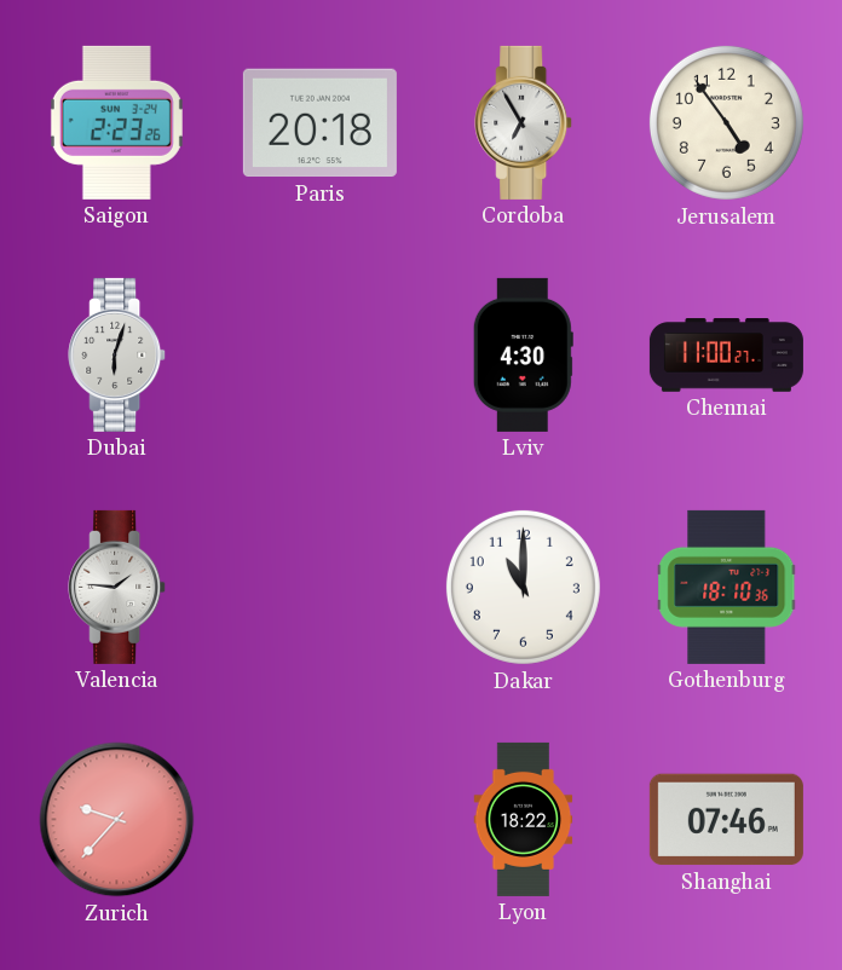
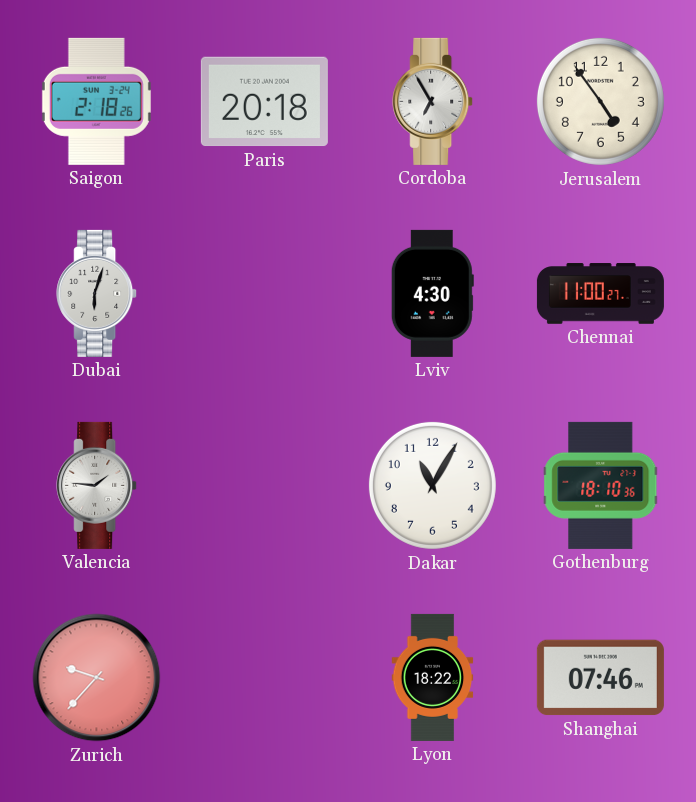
Saigon: 2:23 -> 2:18
Dakar: 11:00 -> 11:05
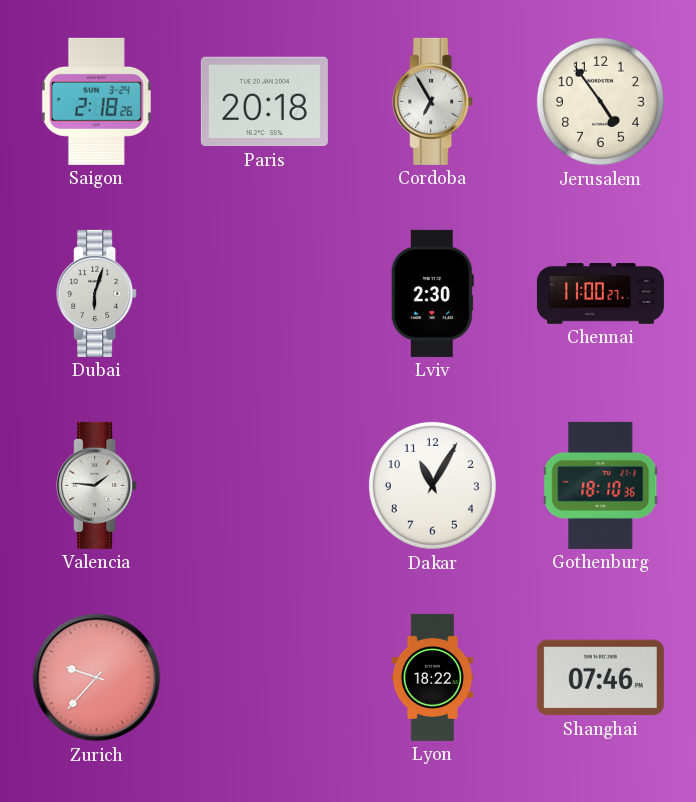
Lviv: 4:30 -> 2:30
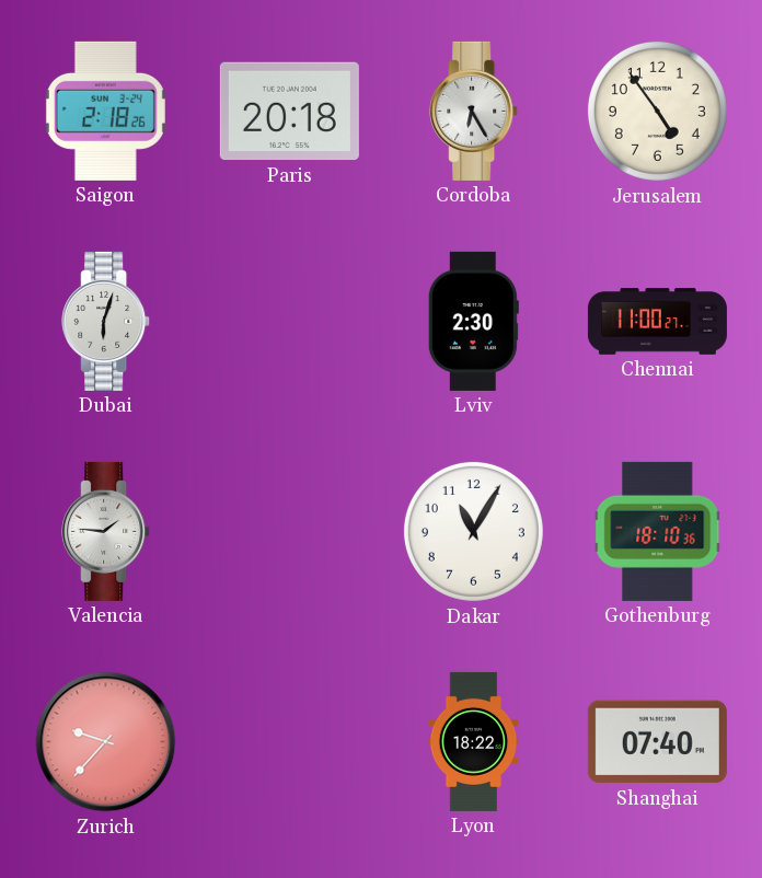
Cordoba: 6:55 -> 6:25
Shanghai: 07:46 -> 07:40
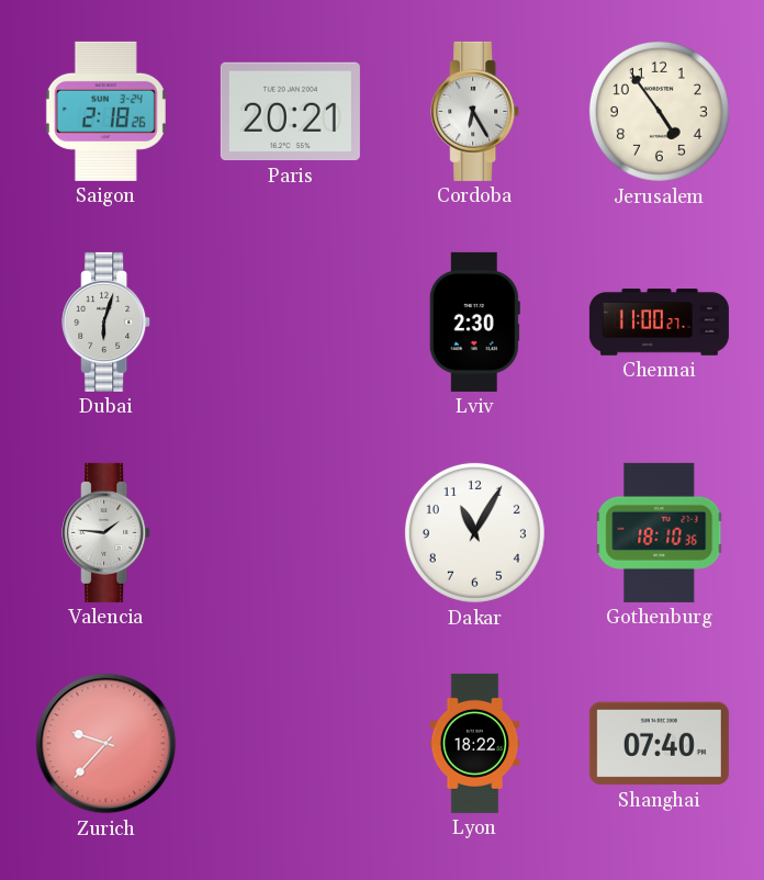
Paris: 20:18 -> 20:21
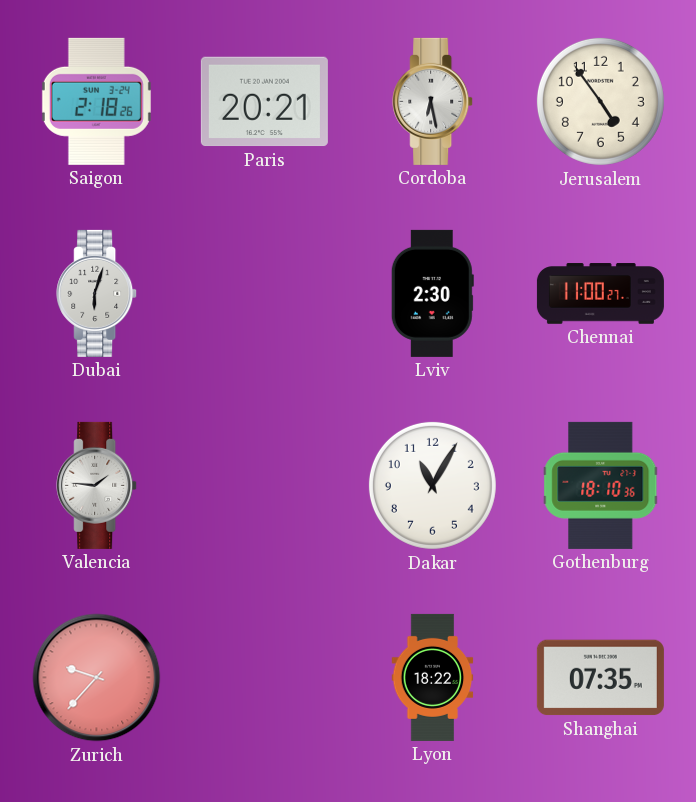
Cordoba: 6:25 -> 6:28
Shanghai: 07:40 -> 07:35
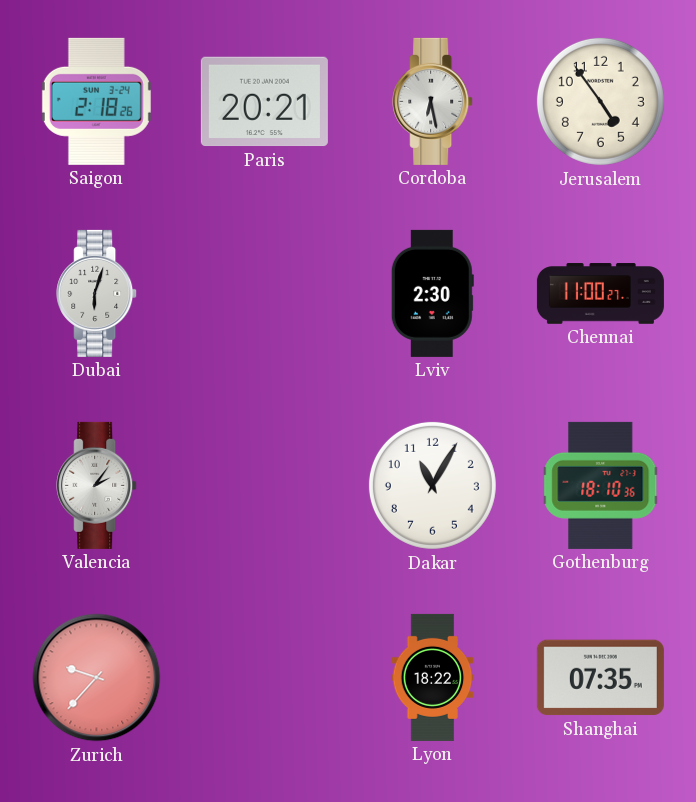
Valencia: 1:46 -> 2:06
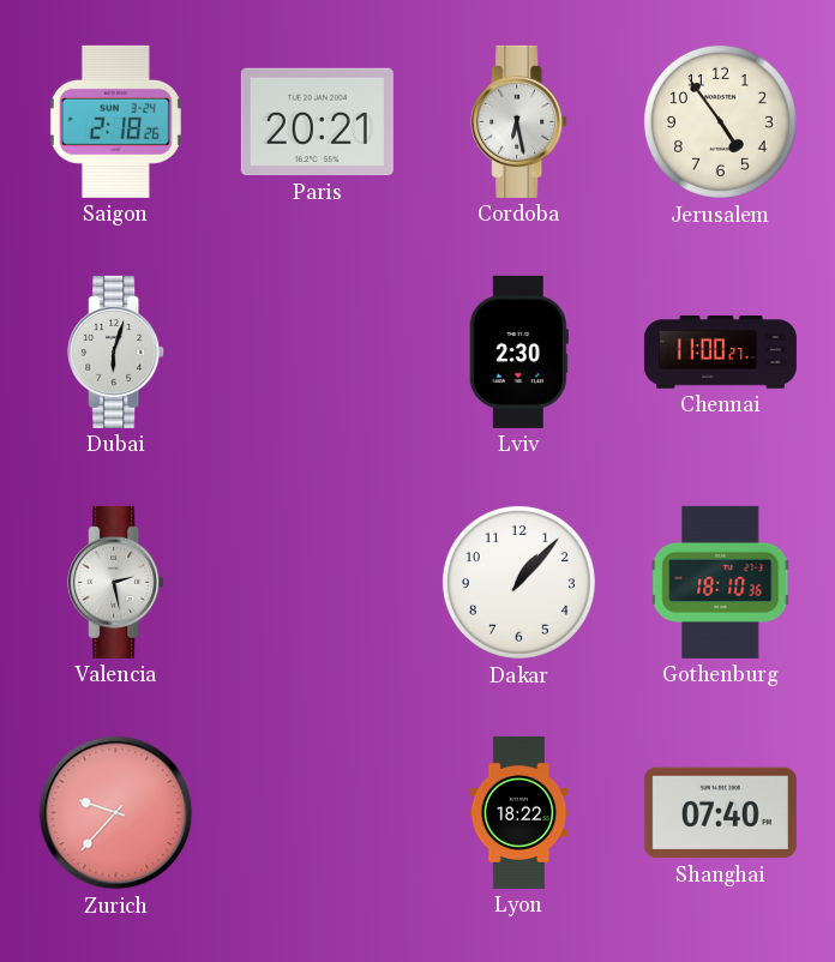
Valencia: 2:06 -> 2:28
Dakar: 11:05 -> 1:07
Shanghai: 07:35 -> 07:40
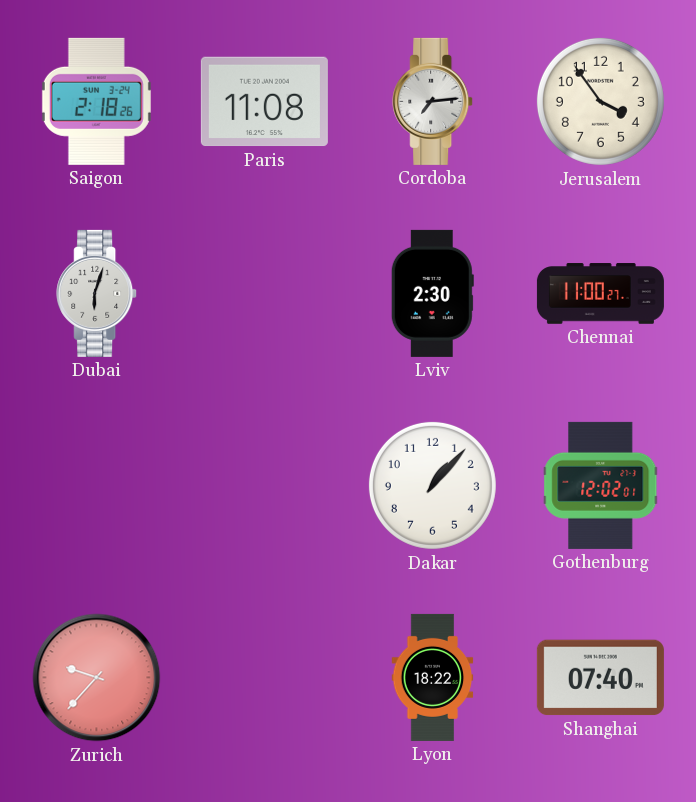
Paris: 20:21 -> 11:08
Cordoba: 6:28 -> 7:14
Jerusalem: 4:54 -> 3:54
Valencia: 2:28 -> none
Gothenburg: 18:10 -> 12:02
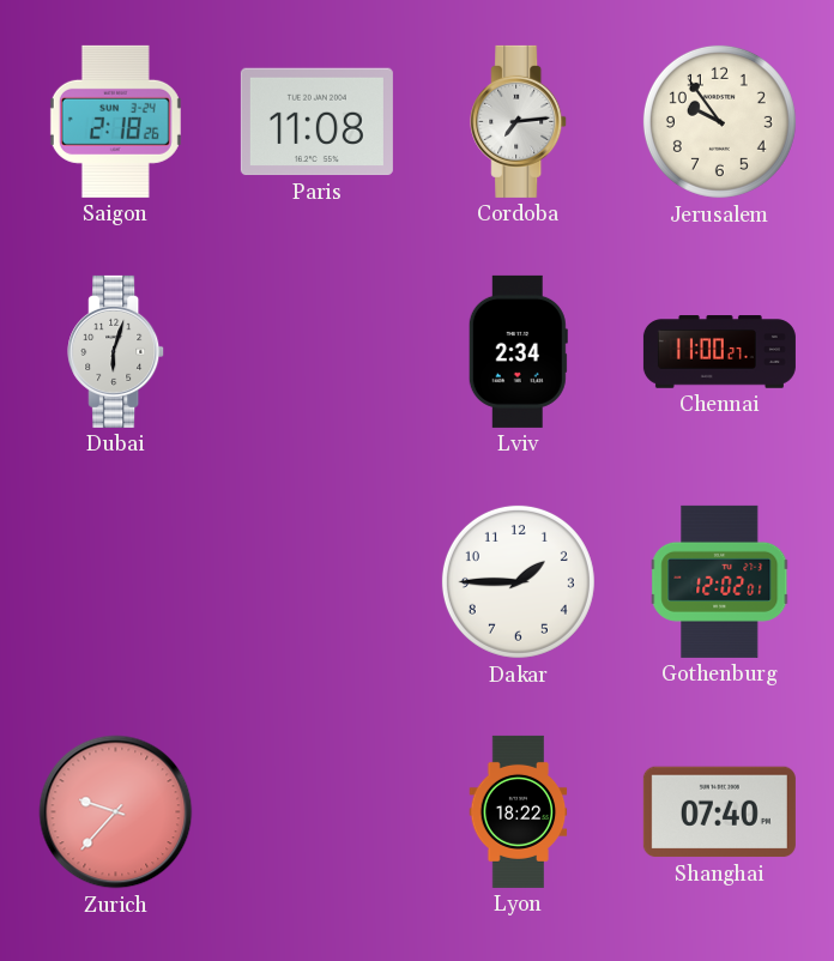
Jerusalem: 3:54 -> 9:54
Lviv: 2:30 -> 2:34
Dakar: 1:07 -> 1:45
